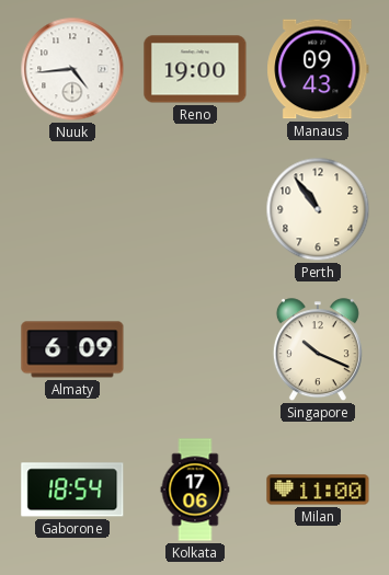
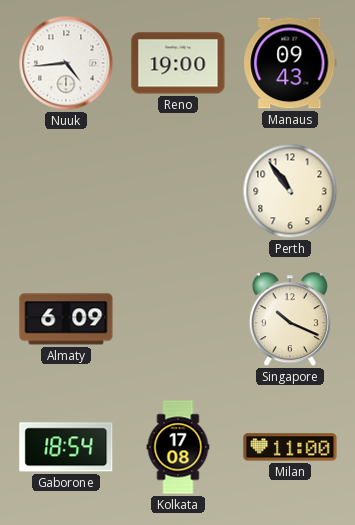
Kolkata: 17:06 -> 17:08
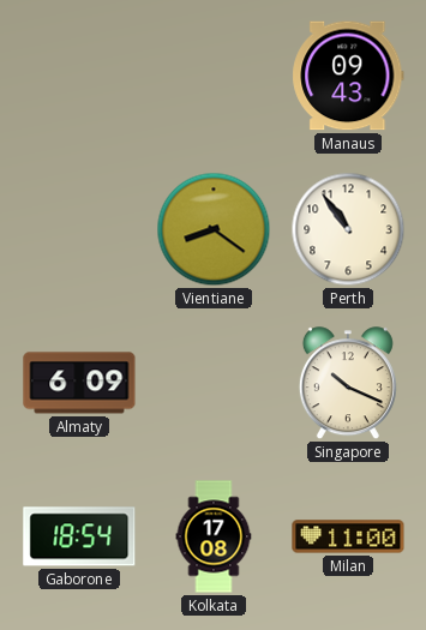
Nuuk: 4:44 -> none
Reno: 19:00 -> none
Vientiane: none -> 8:21
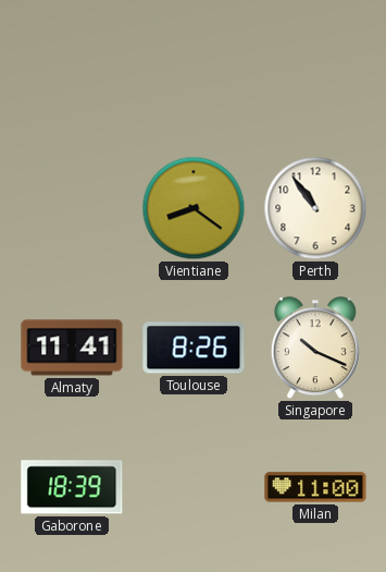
Manaus: 09:43 -> none
Almaty: 6:09 -> 11:41
Toulouse: none -> 8:26
Gaborone: 18:54 -> 18:39
Kolkata: 17:08 -> none
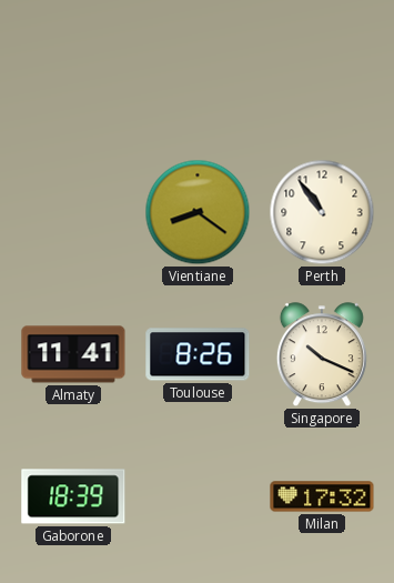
Milan: 11:00 -> 17:32
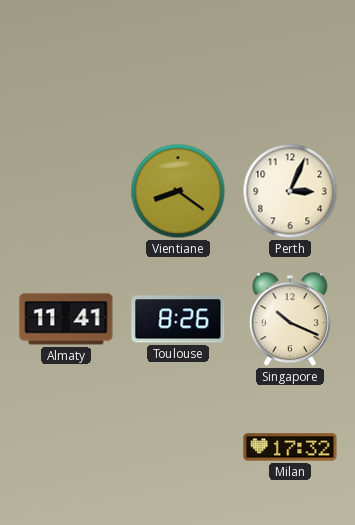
Perth: 10:54 -> 3:04
Gaborone: 18:39 -> none
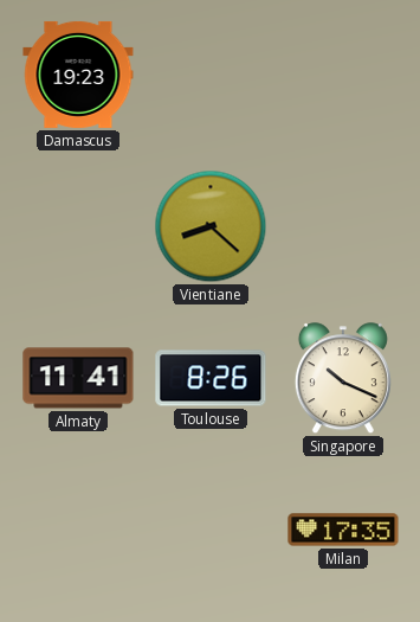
Damascus: none -> 19:23
Vientiane: 8:21 -> 8:22
Perth: 3:04 -> none
Milan: 17:32 -> 17:35
